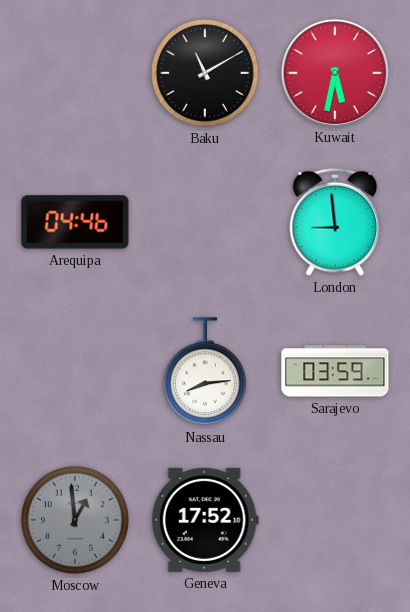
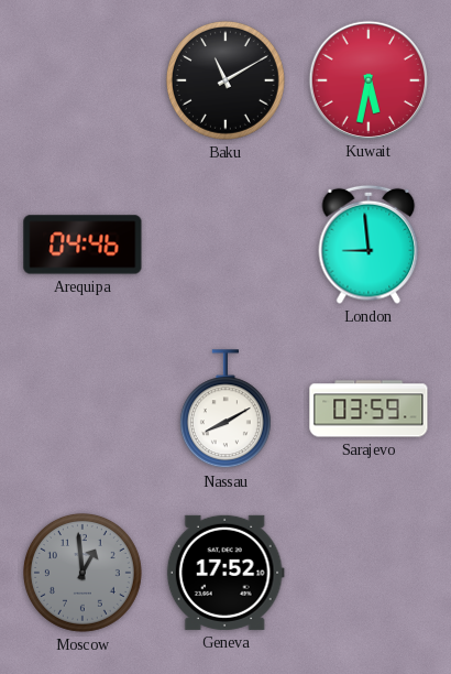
Nassau: 8:14 -> 8:10
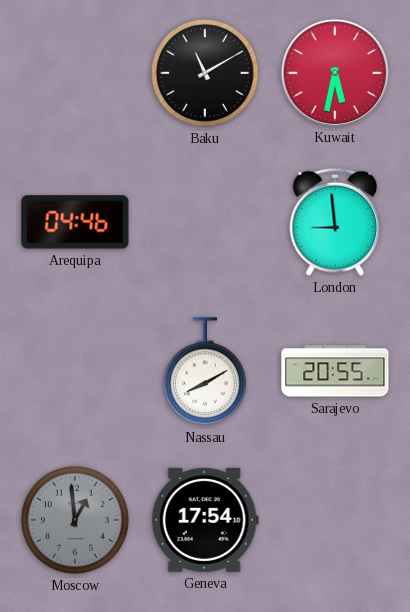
Sarajevo: 03:59 -> 20:55
Geneva: 17:52 -> 17:54
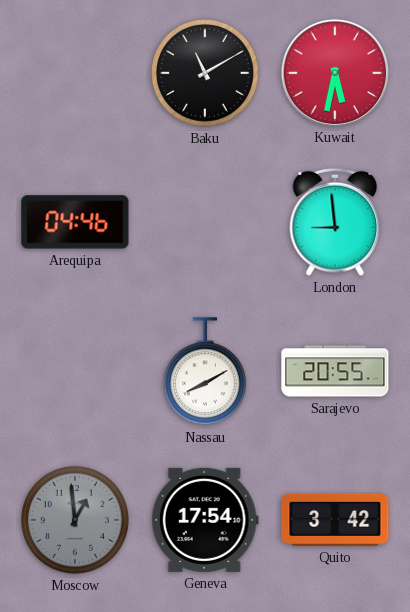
Quito: none -> 3:42
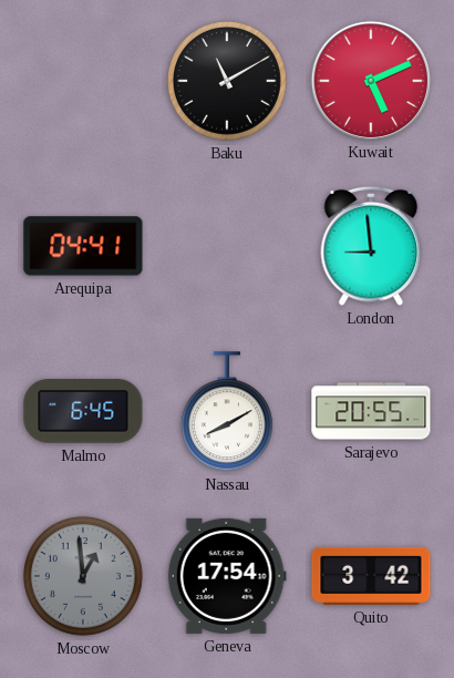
Kuwait: 5:32 -> 5:11
Arequipa: 04:46 -> 04:41
Malmo: none -> 6:45
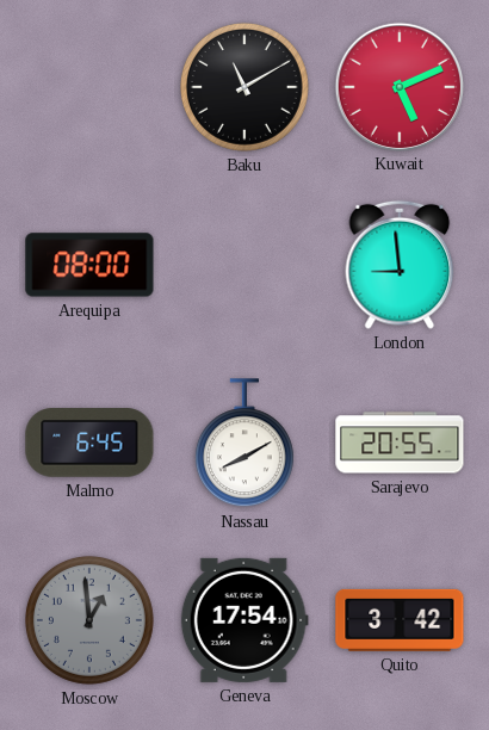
Arequipa: 04:41 -> 08:00
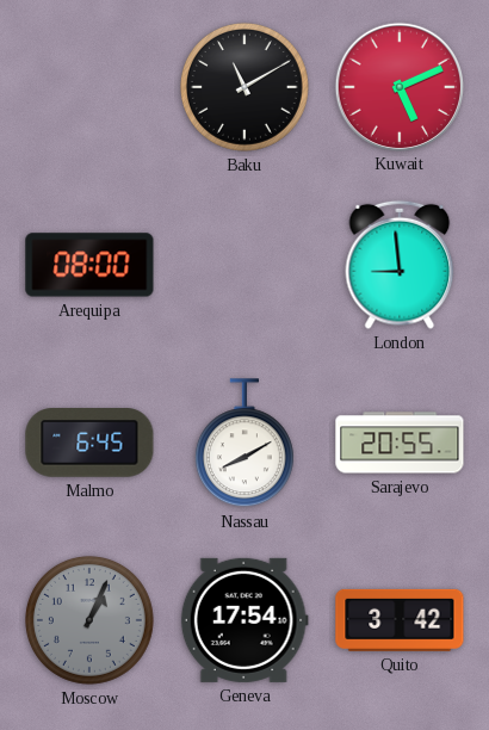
Moscow: 12:59 -> 1:04
